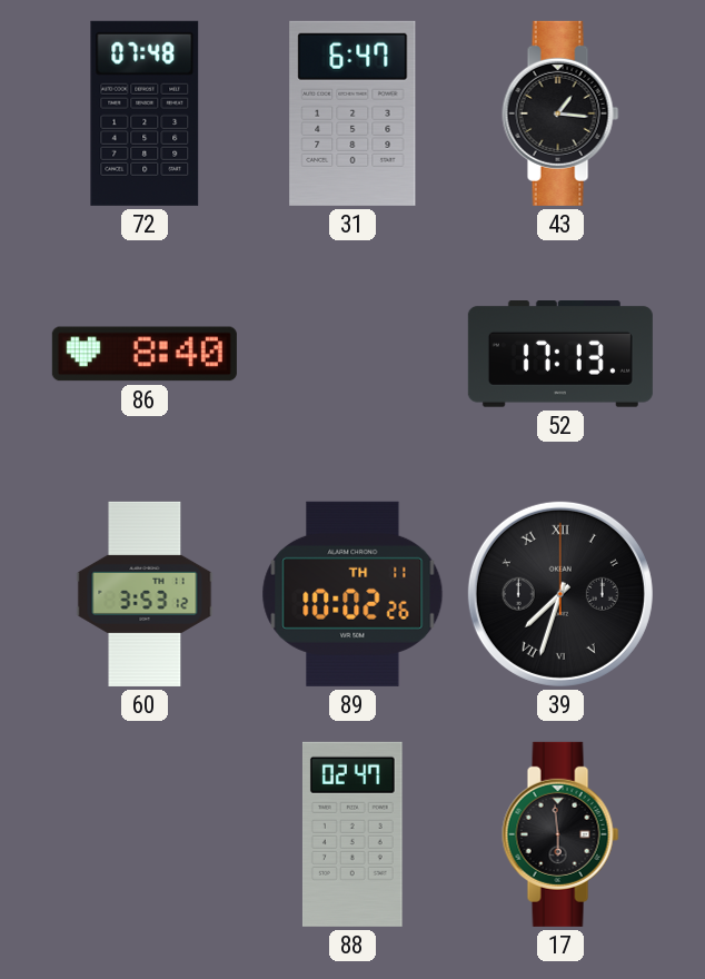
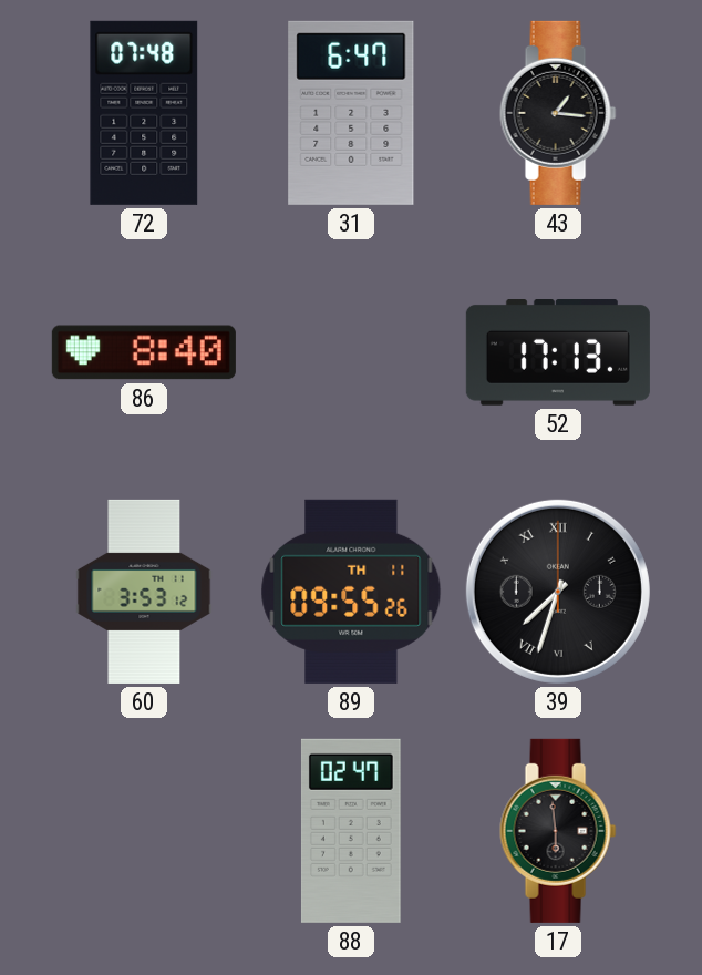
89: 10:02 -> 09:55
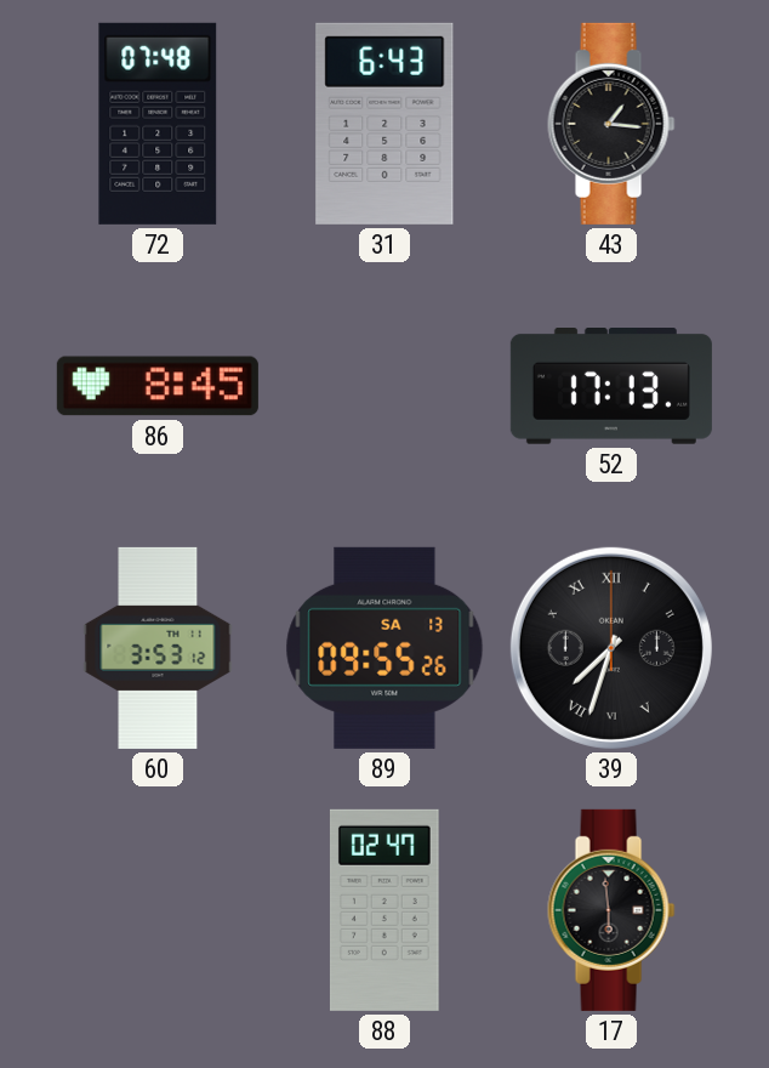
31: 6:47 -> 6:43
86: 8:40 -> 8:45
89 date: TH 11 -> SA 13
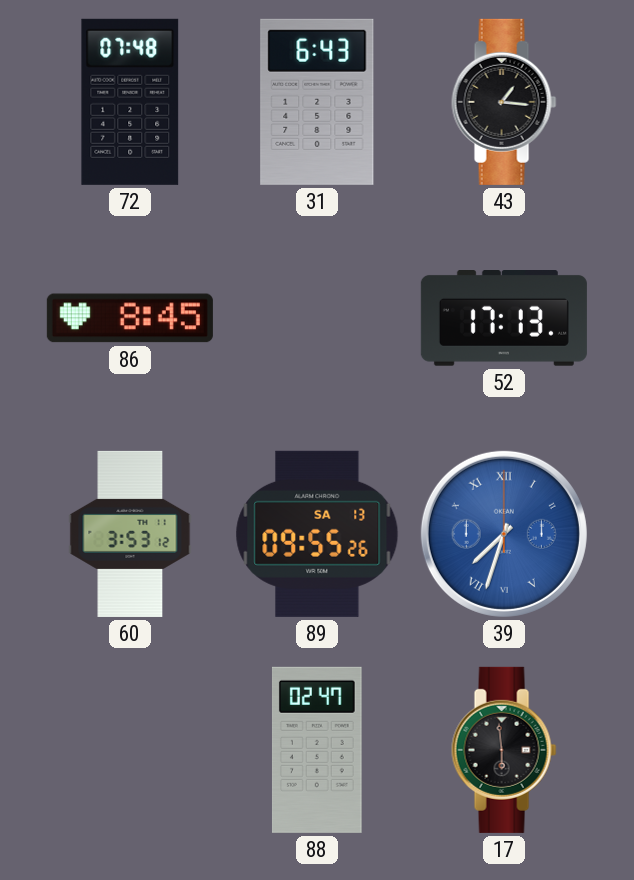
39 dial: black -> blue
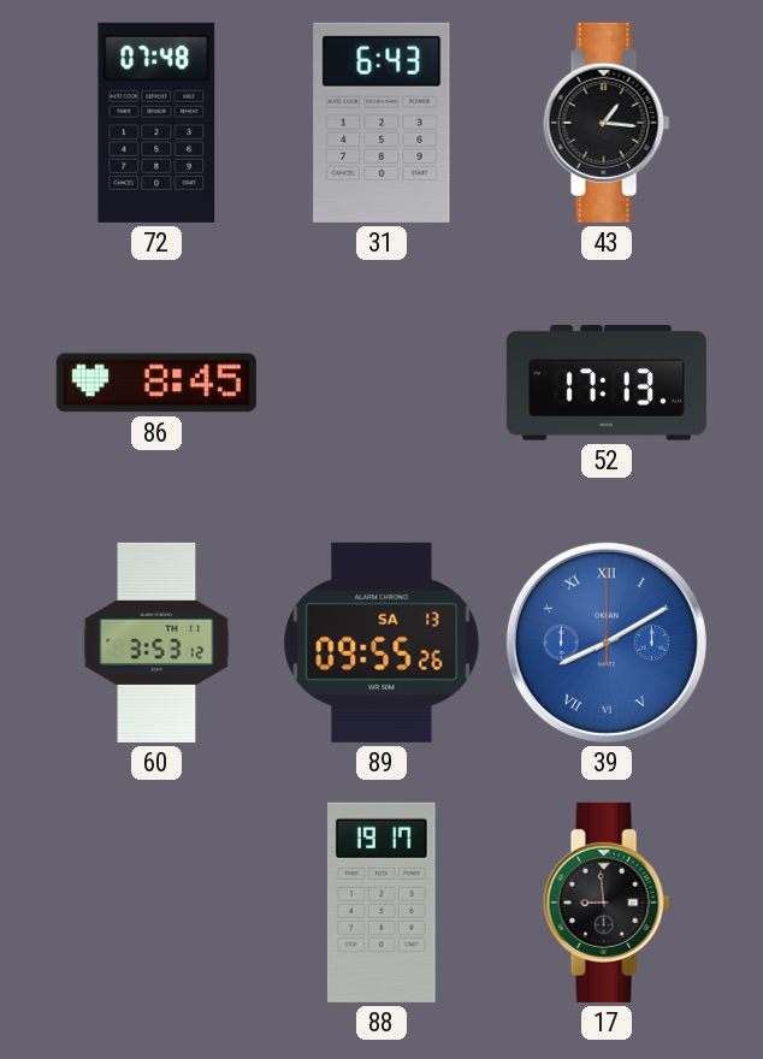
39: 7:33 -> 8:10
88: 02:47 -> 19:17
17: 5:59 -> 8:59
